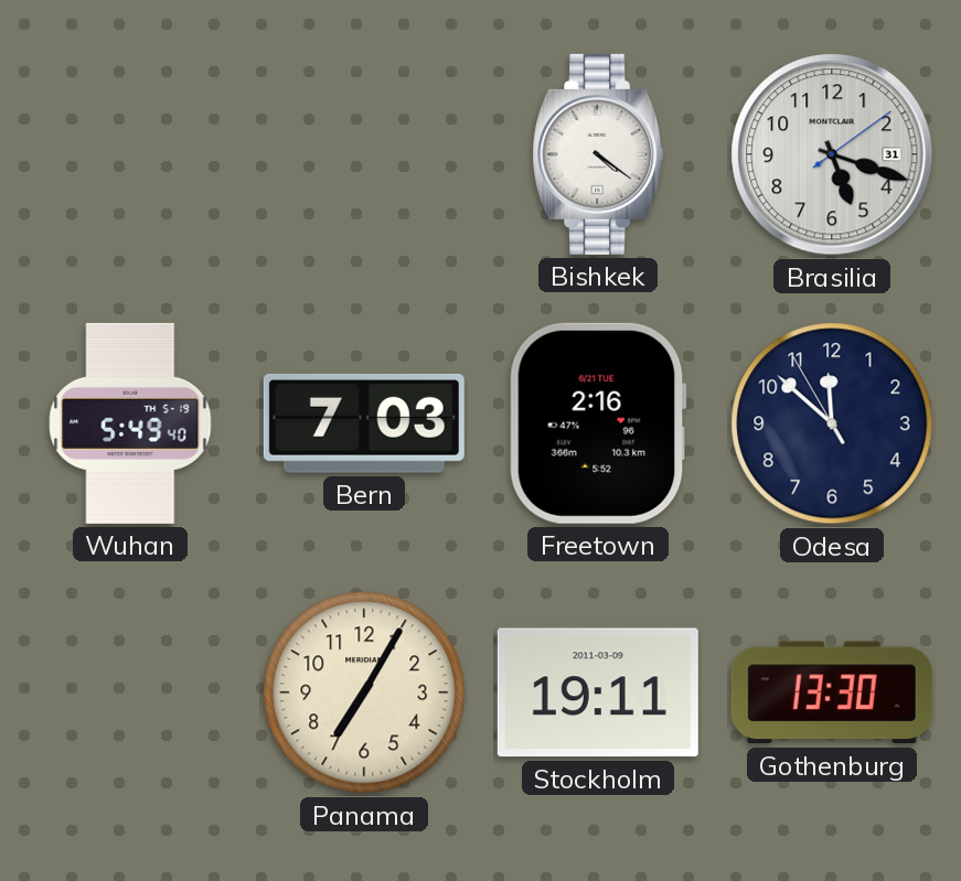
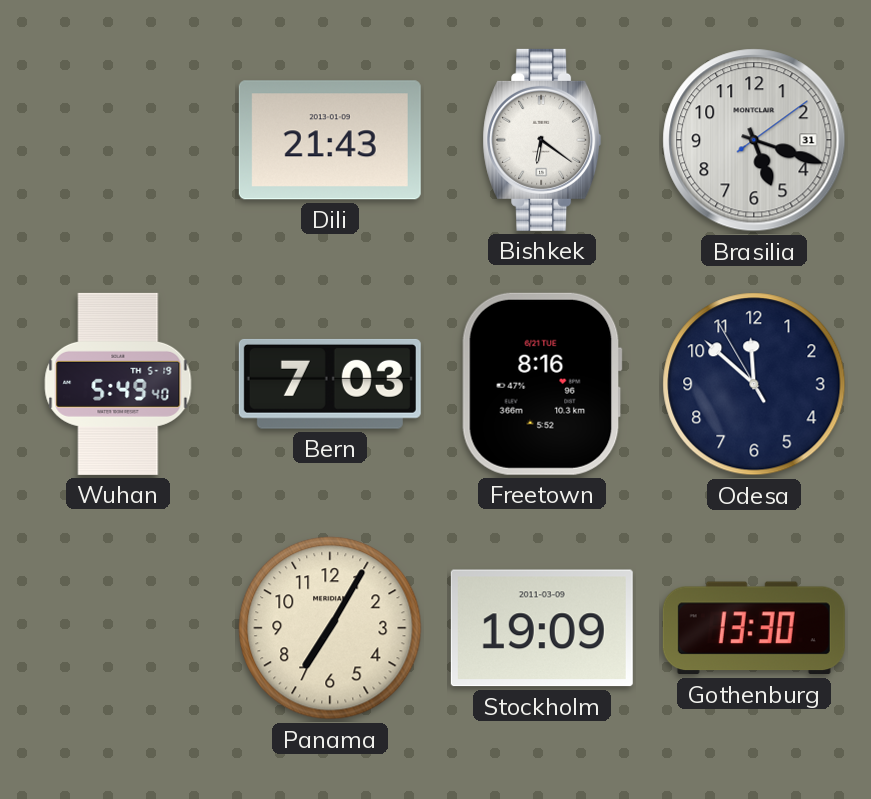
Dili: none -> 21:43
Bishkek: 4:21 -> 6:21
Freetown: 2:16 -> 8:16
Stockholm: 19:11 -> 19:09
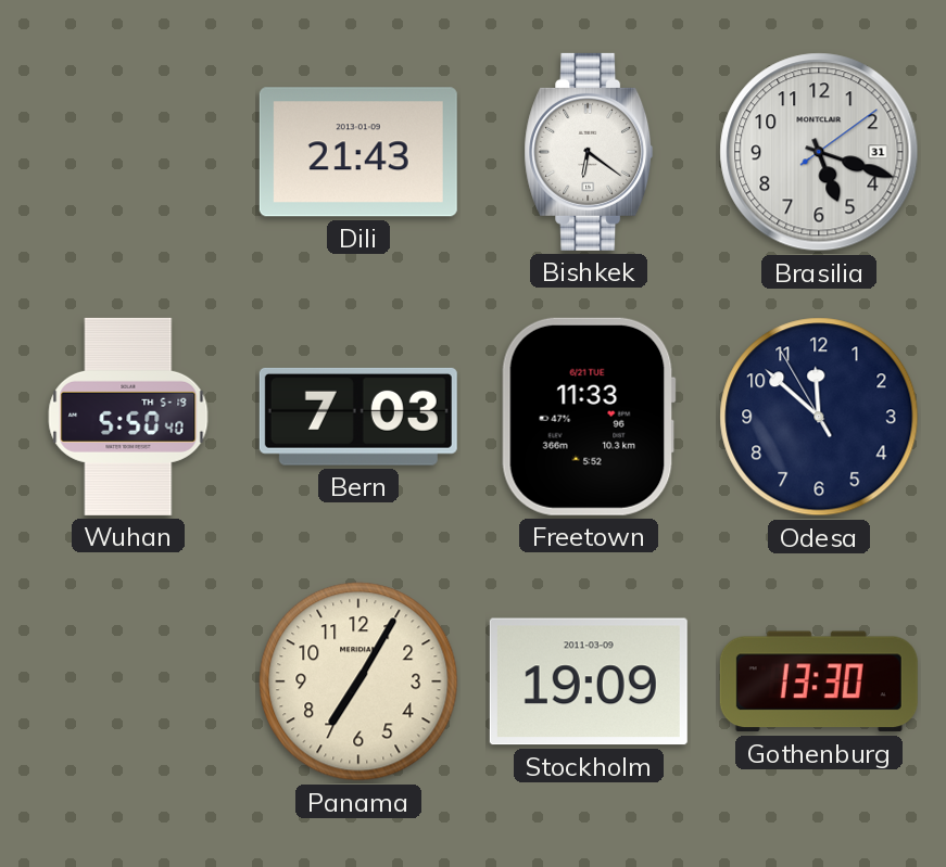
Wuhan: 5:49 -> 5:50
Freetown: 8:16 -> 11:33
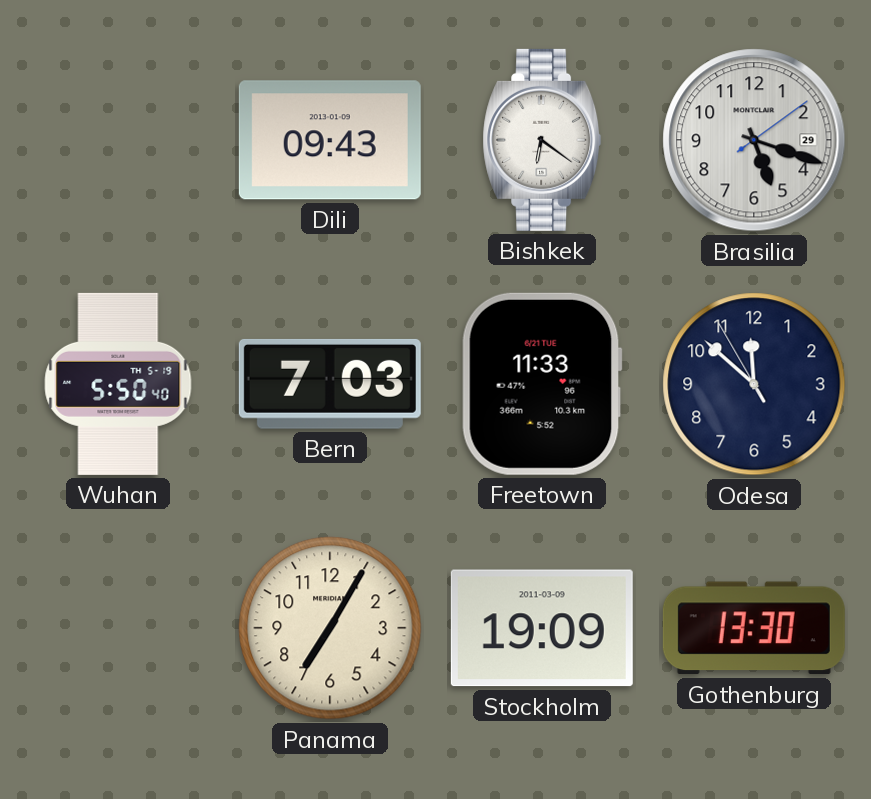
Dili: 21:43 -> 09:43
Brasilia date: 31 -> 29
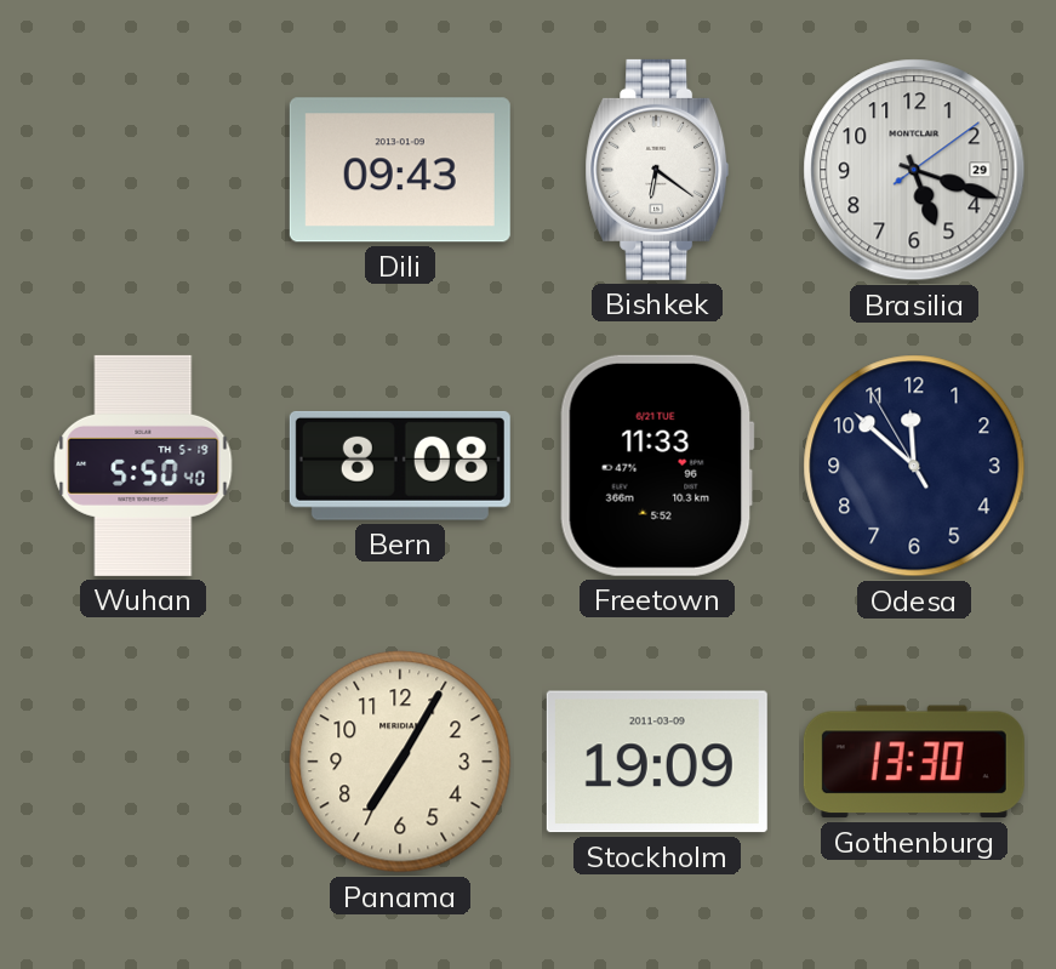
Bern: 7:03 -> 8:08
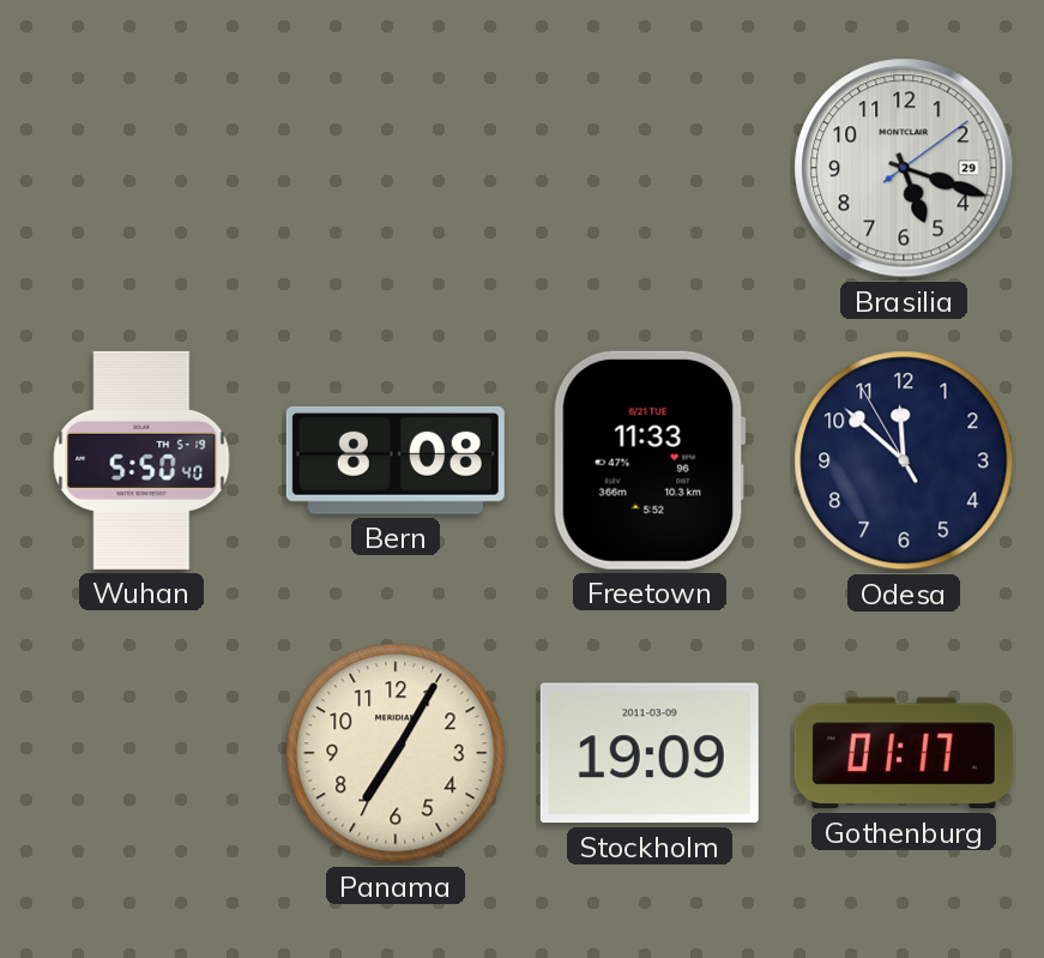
Dili: 09:43 -> none
Bishkek: 6:21 -> none
Gothenburg: 13:30 -> 01:17
